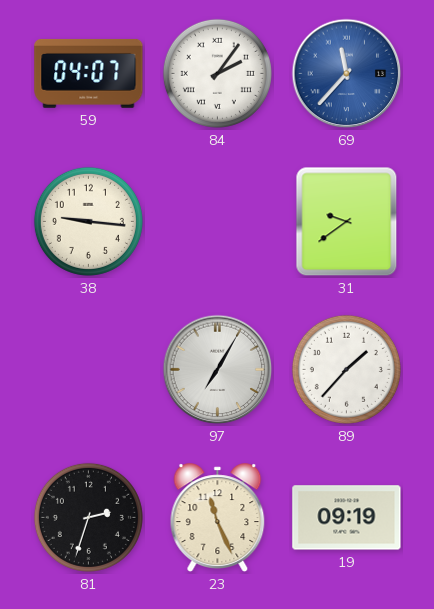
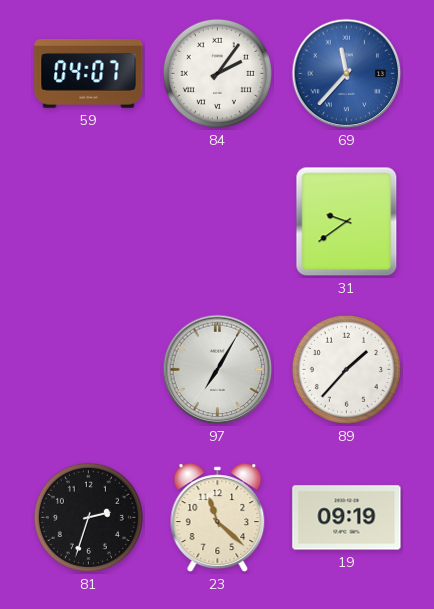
38: 9:16 -> none
23: 11:26 -> 11:22
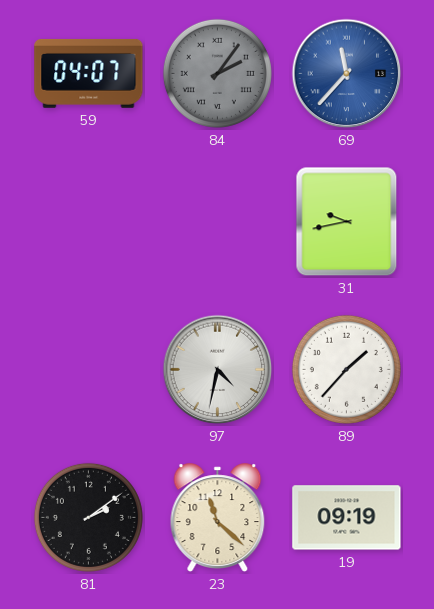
84 dial: white -> grey
31: 9:39 -> 9:43
97: 7:05 -> 4:32
81: 2:33 -> 2:09
